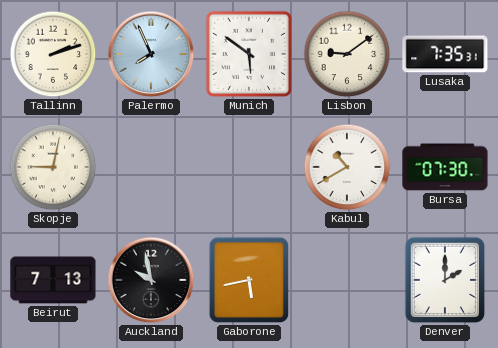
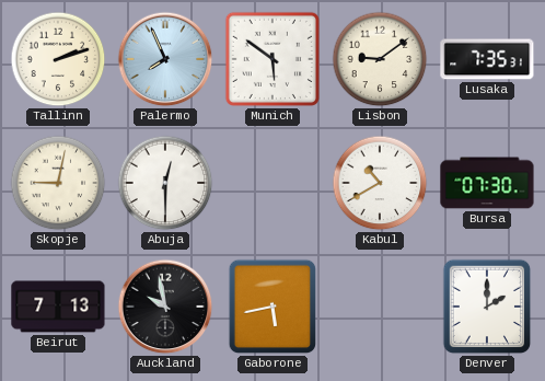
Abuja: none -> 12:30
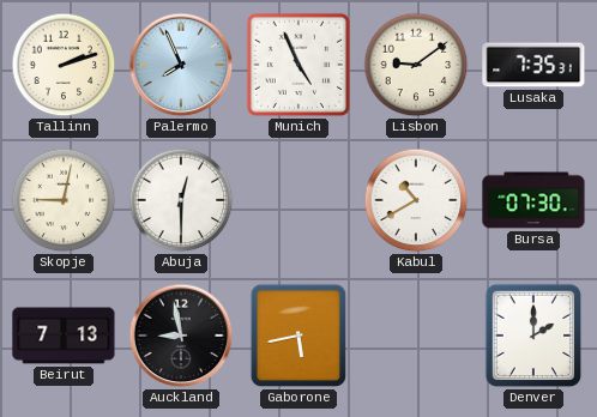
Munich: 5:51 -> 4:56
Auckland: 9:58 -> 8:58
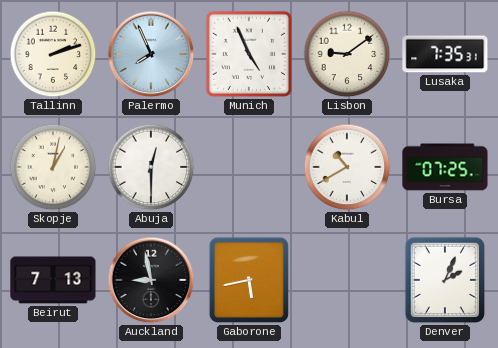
Skopje: 9:02 -> 1:02
Bursa: 07:30 -> 07:25
Denver: 2:00 -> 2:04
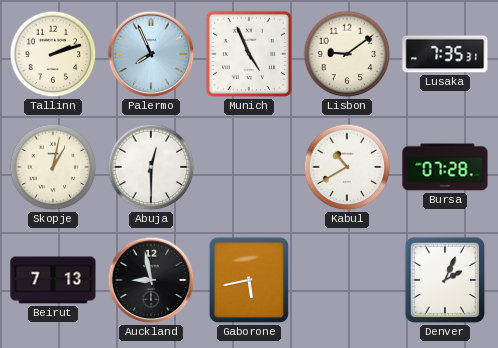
Bursa: 07:25 -> 07:28
